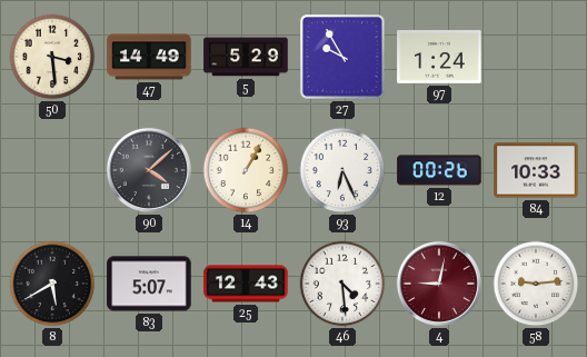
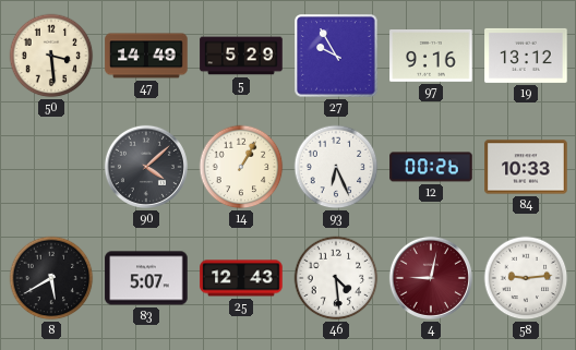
97: 1:24 -> 9:16
19: none -> 13:12
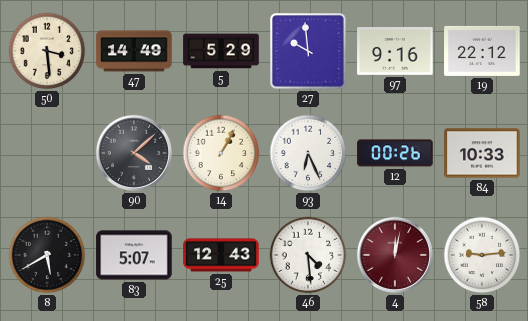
27: 9:55 -> 9:59
19: 13:12 -> 22:12
4: 9:02 -> 12:02
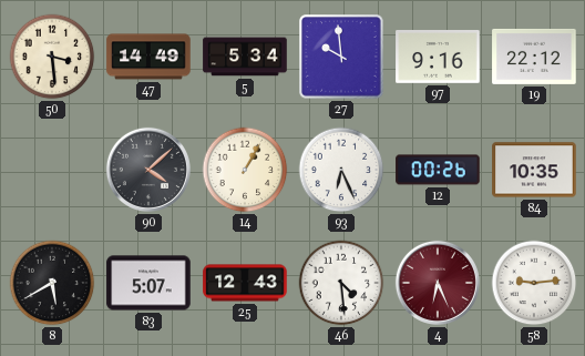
5: 5:29 -> 5:34
84: 10:33 -> 10:35
4: 12:02 -> 6:26
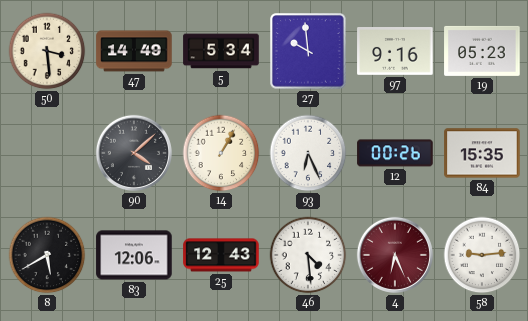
19: 22:12 -> 05:23
84: 10:35 -> 15:35
83: 5:07 -> 12:06
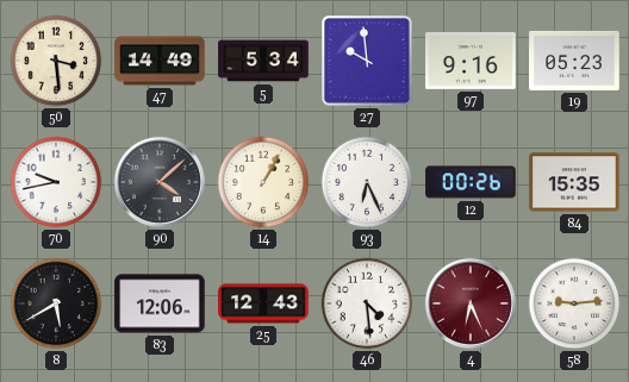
70: none -> 9:43
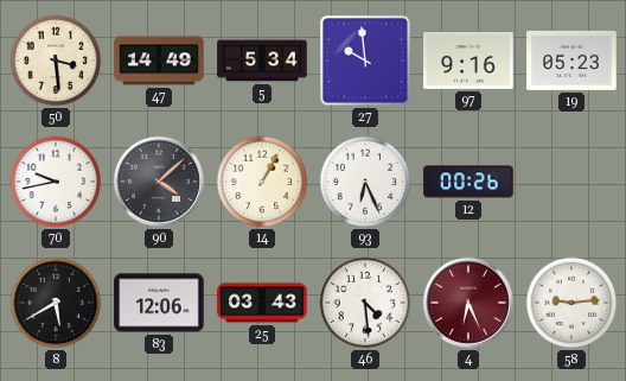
84: 15:35 -> none
25: 12:43 -> 03:43
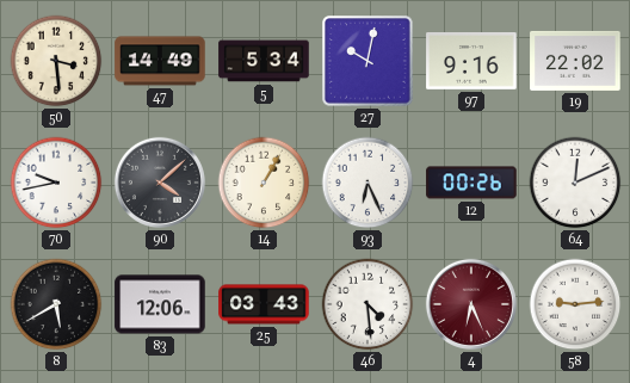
27: 9:59 -> 10:02
19: 05:23 -> 22:02
64: none -> 12:11
